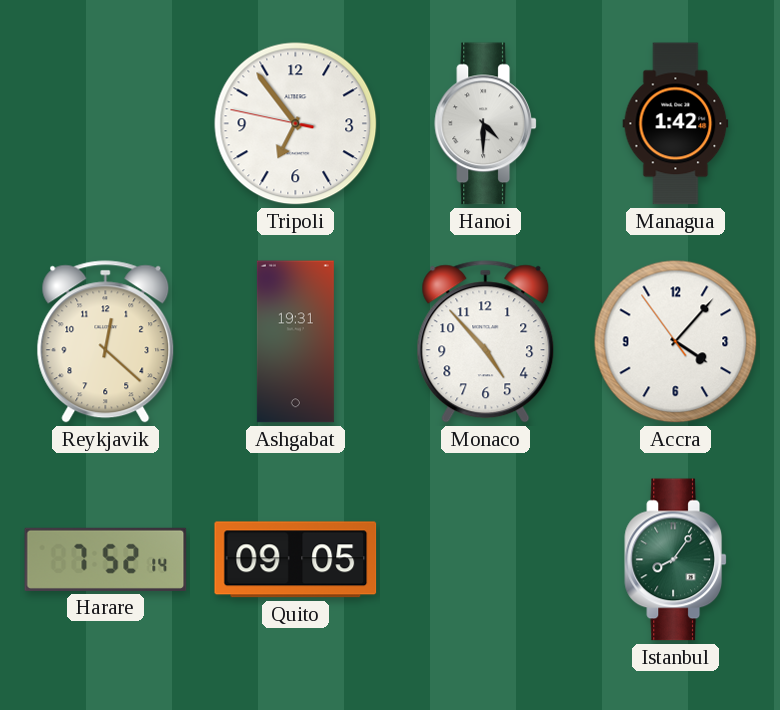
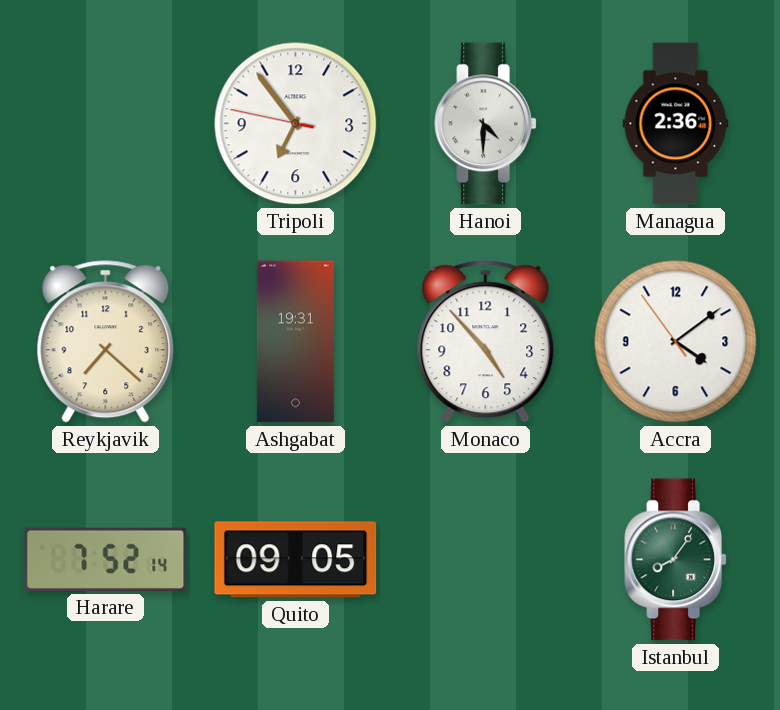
Managua: 1:42 -> 2:36
Reykjavik: 12:22 -> 7:22
Accra: 4:06 -> 4:08
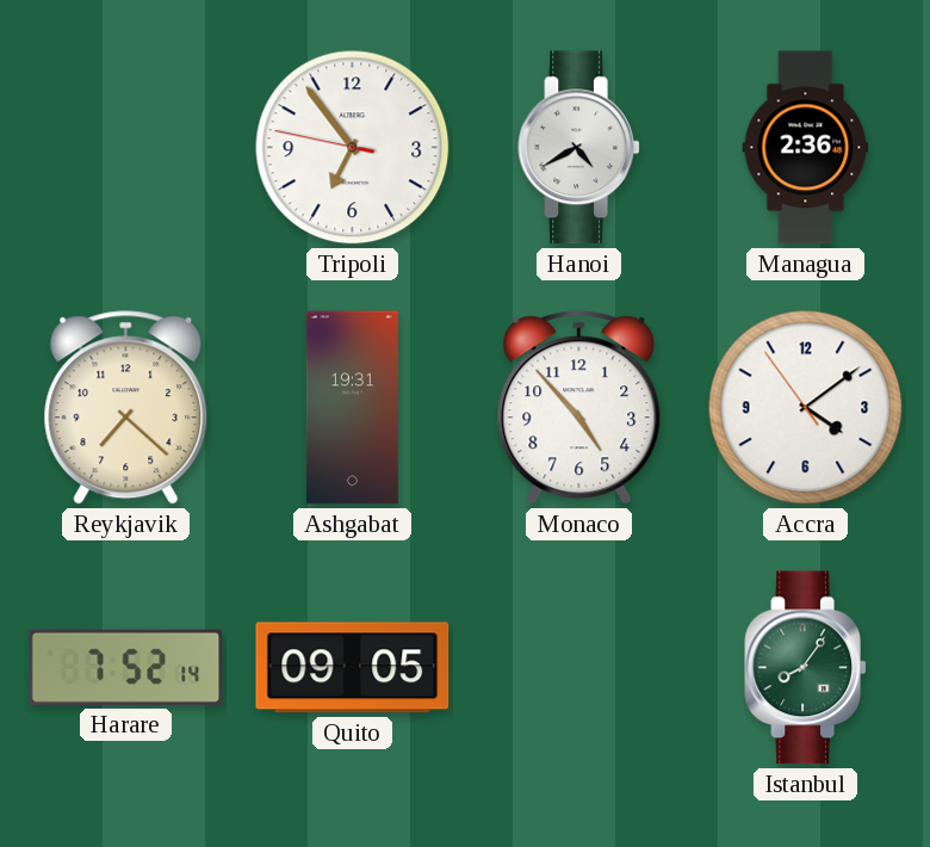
Hanoi: 4:30 -> 4:40
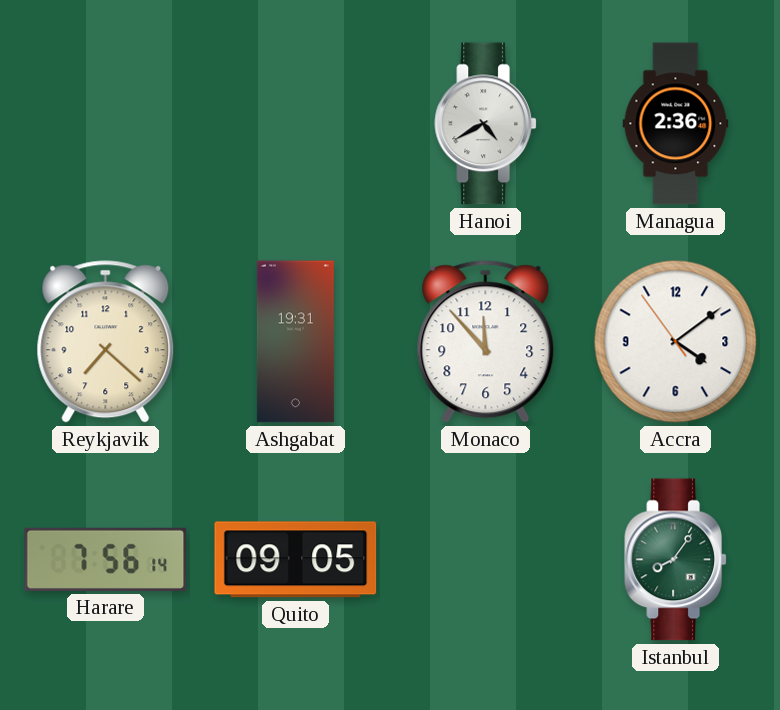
Tripoli: 6:53 -> none
Monaco: 4:53 -> 11:53
Harare: 7:52 -> 7:56
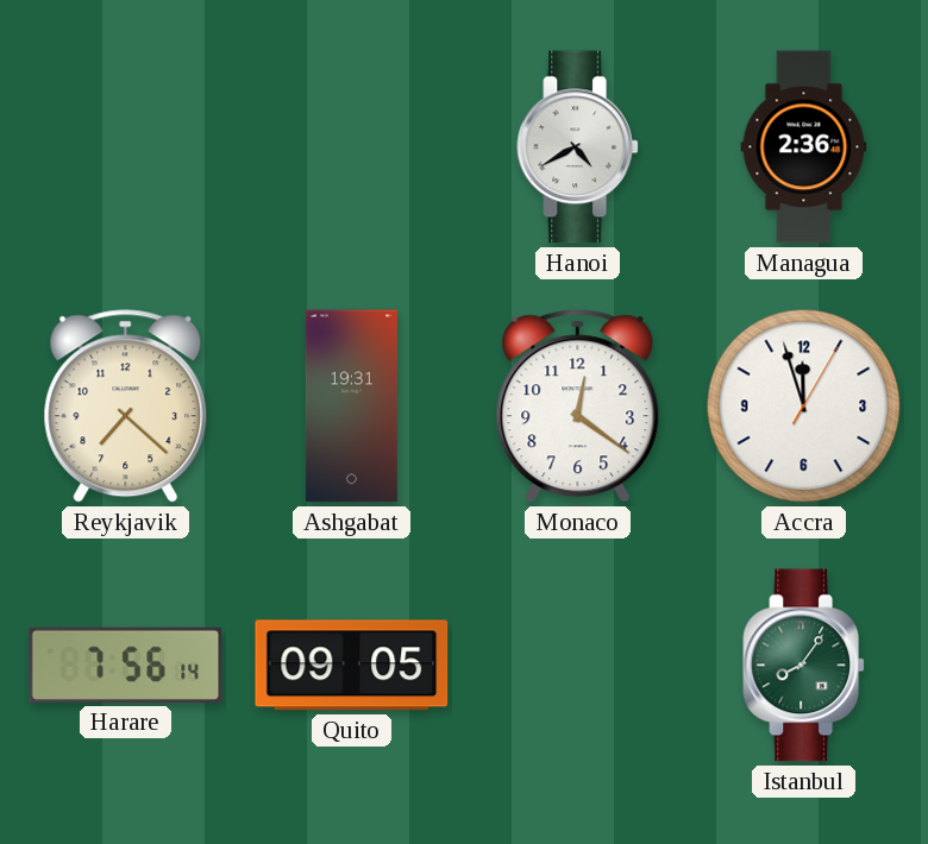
Monaco: 11:53 -> 12:21
Accra: 4:08 -> 11:57
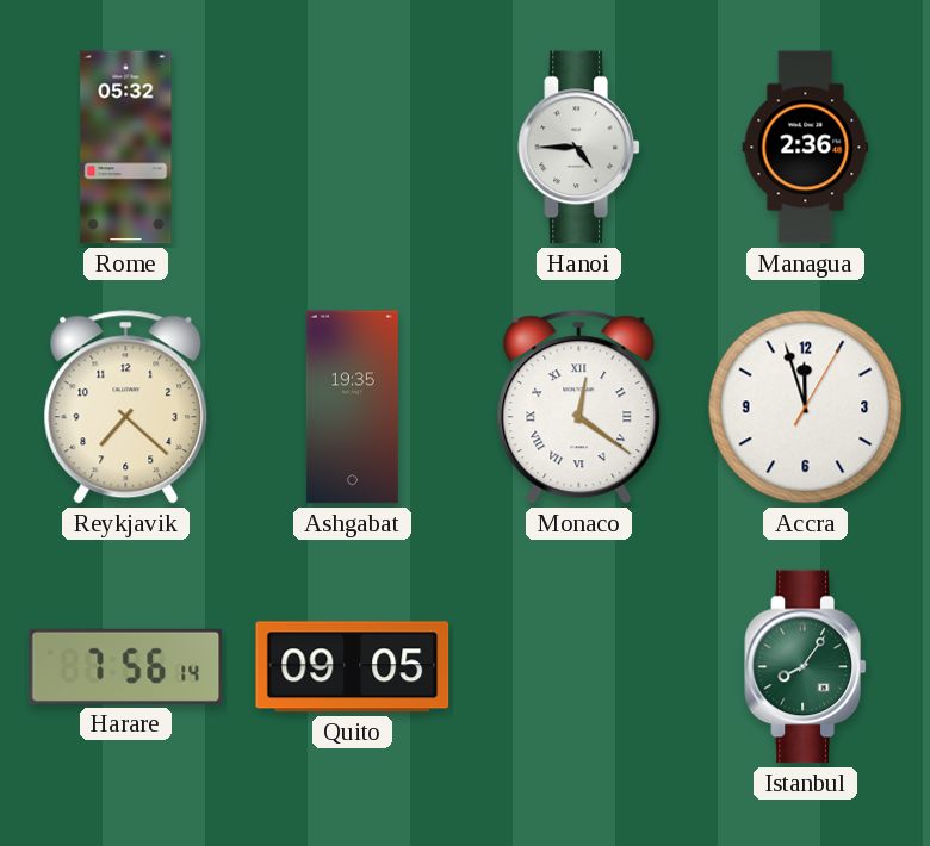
Rome: none -> 05:32
Hanoi: 4:40 -> 4:45
Ashgabat: 19:31 -> 19:35
Monaco numerals: Arabic -> Roman
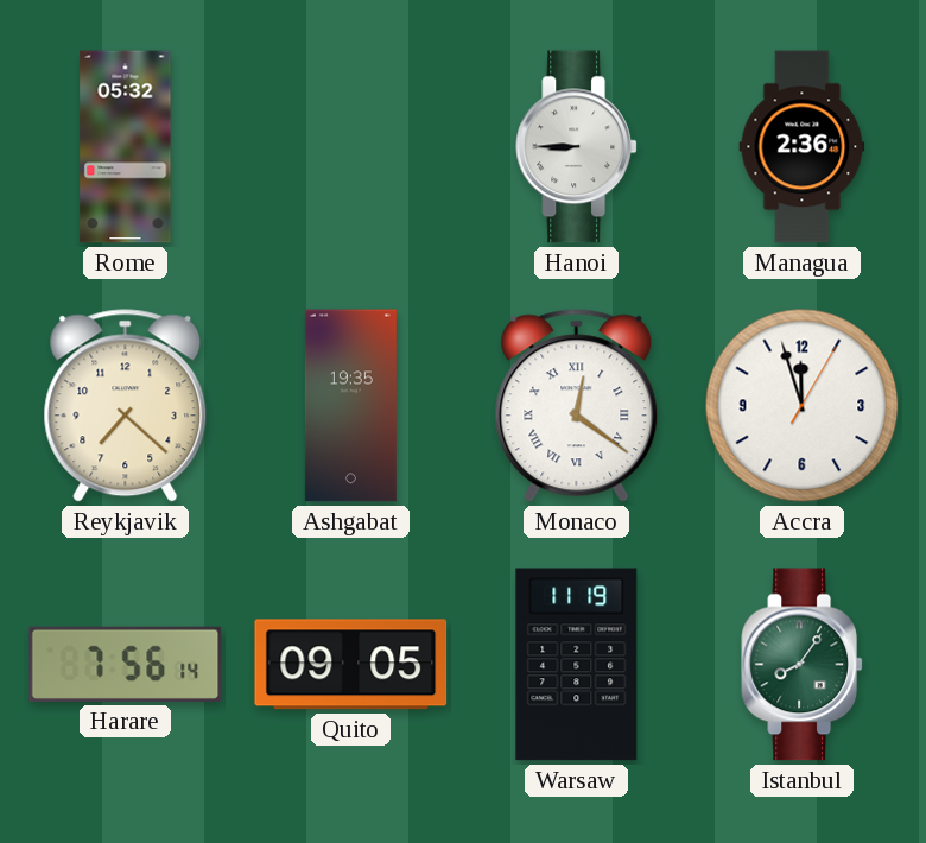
Hanoi: 4:45 -> 8:45
Warsaw: none -> 11:19
